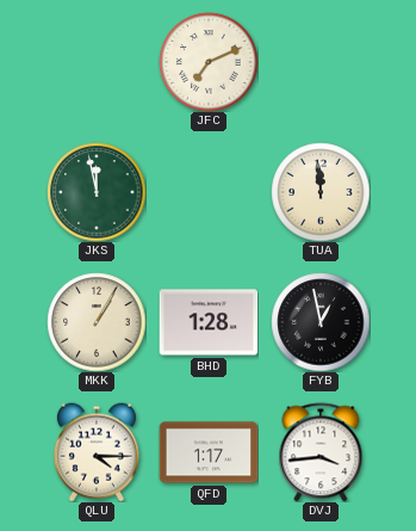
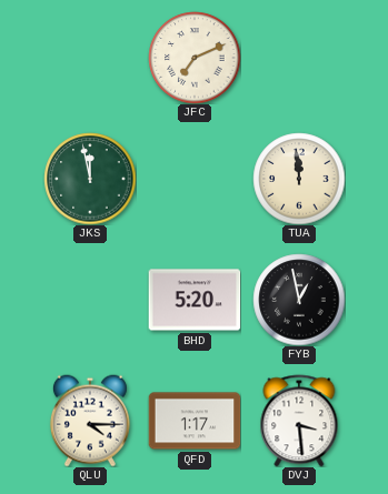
MKK: 1:05 -> none
BHD: 1:28 -> 5:20
DVJ: 3:44 -> 3:29
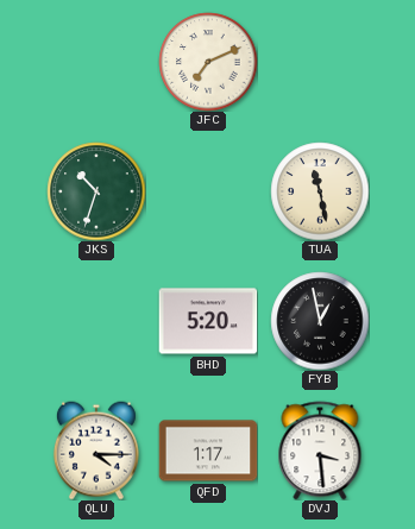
JKS: 11:58 -> 10:33
TUA: 11:59 -> 11:28
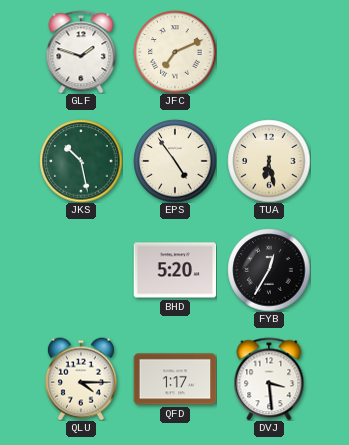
GLF: none -> 1:48
JKS: 10:33 -> 10:28
EPS: none -> 4:54
TUA: 11:28 -> 6:28
FYB: 12:58 -> 12:35
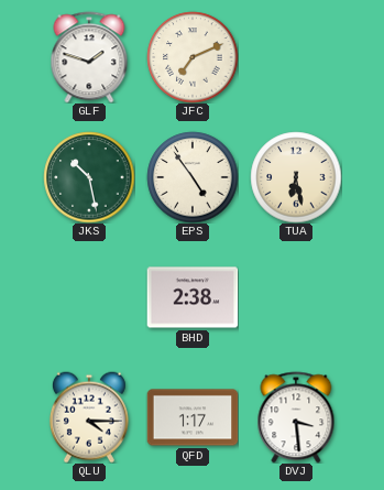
BHD: 5:20 -> 2:38
FYB: 12:35 -> none
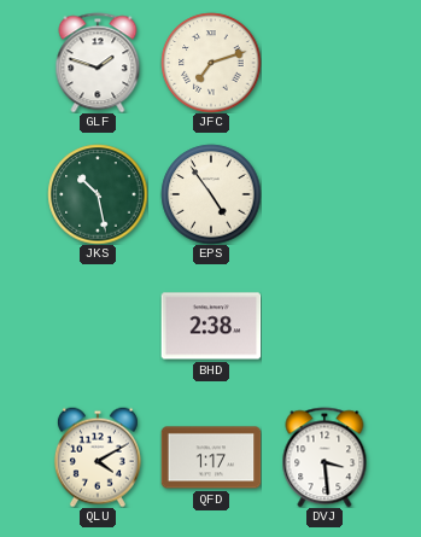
JFC: 7:11 -> 7:12
TUA: 6:28 -> none
QLU: 4:15 -> 4:10
